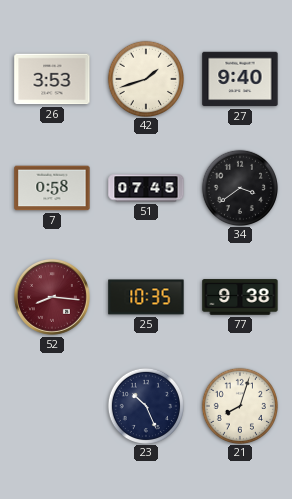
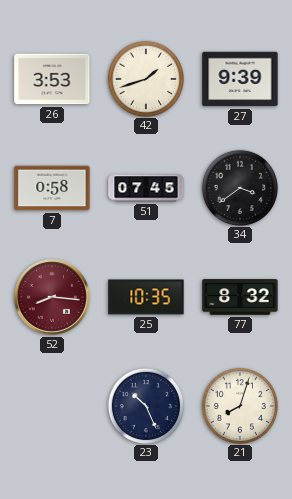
27: 9:40 -> 9:39
77: 9:38 -> 8:32
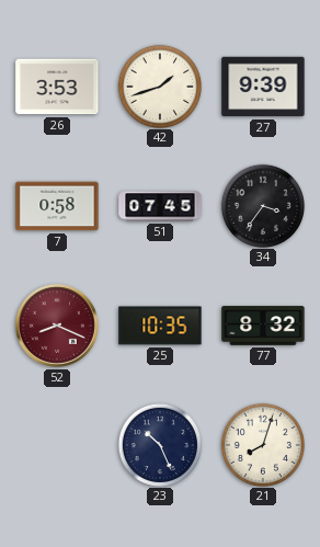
34: 3:39 -> 3:36
52: 8:16 -> 8:19
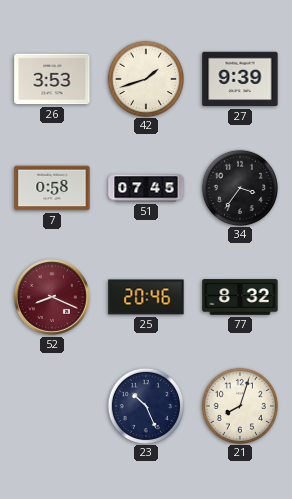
25: 10:35 -> 20:46
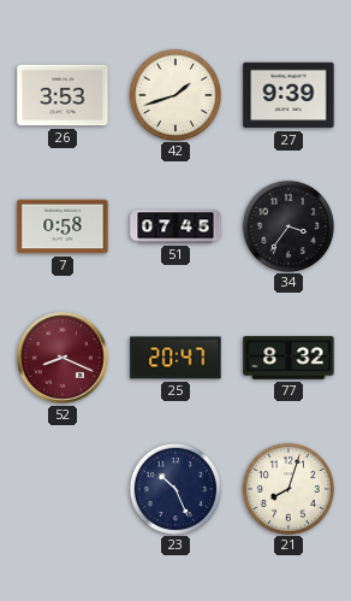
25: 20:46 -> 20:47
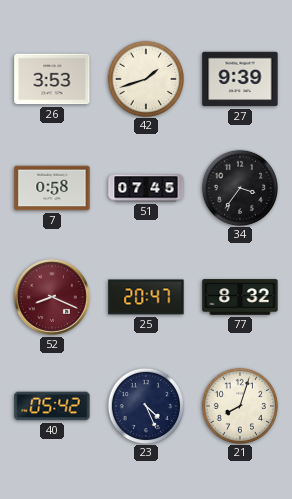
40: none -> 05:42
23: 10:26 -> 4:26
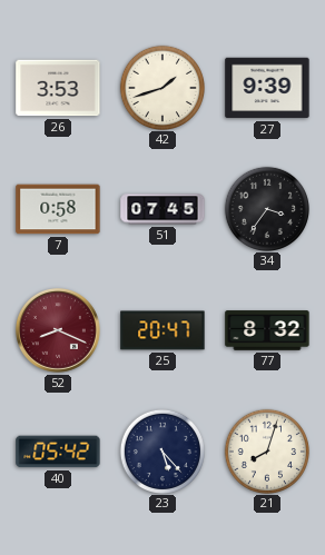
23: 4:26 -> 5:23
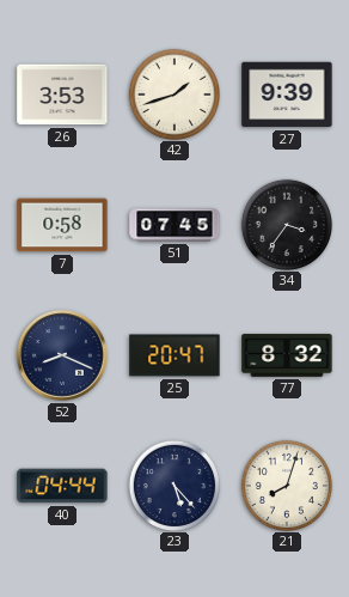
52 dial: burgundy -> navy
40: 05:42 -> 04:44
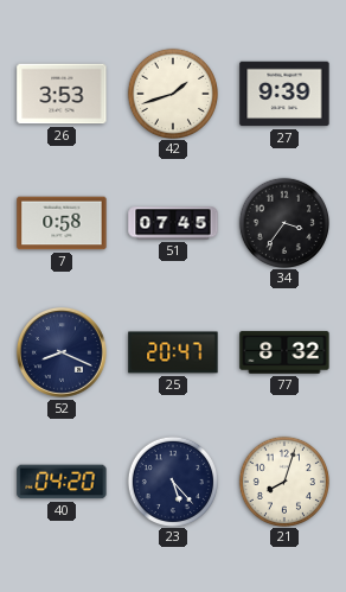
40: 04:44 -> 04:20
